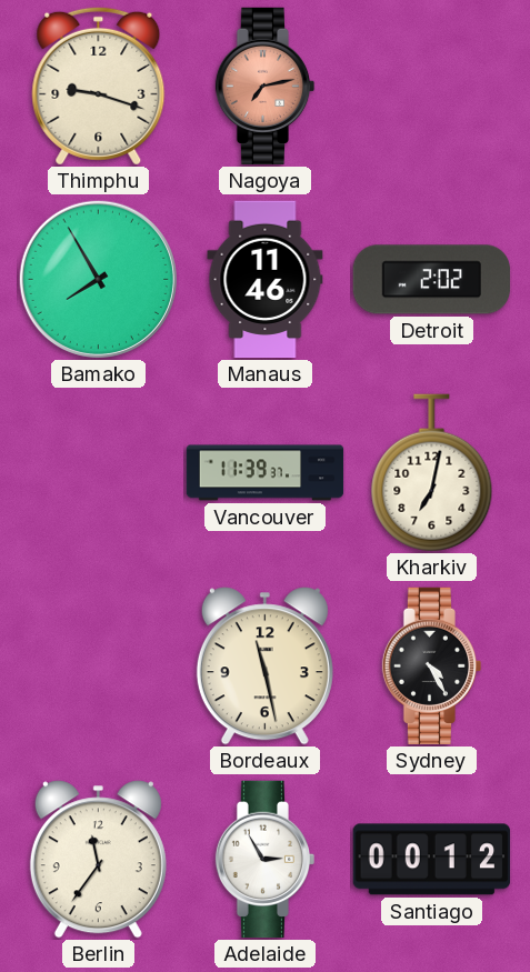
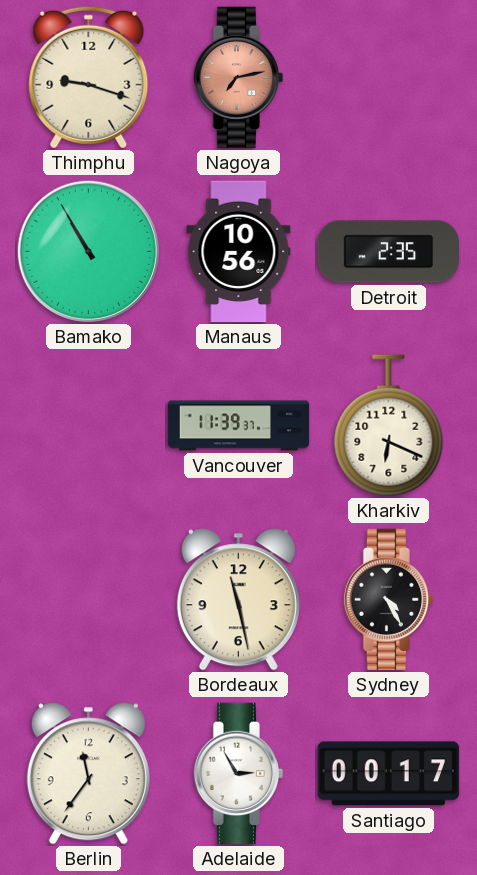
Bamako: 7:55 -> 10:55
Manaus: 11:46 -> 10:56
Detroit: 2:02 -> 2:35
Kharkiv: 7:02 -> 6:19
Santiago: 00:12 -> 00:17
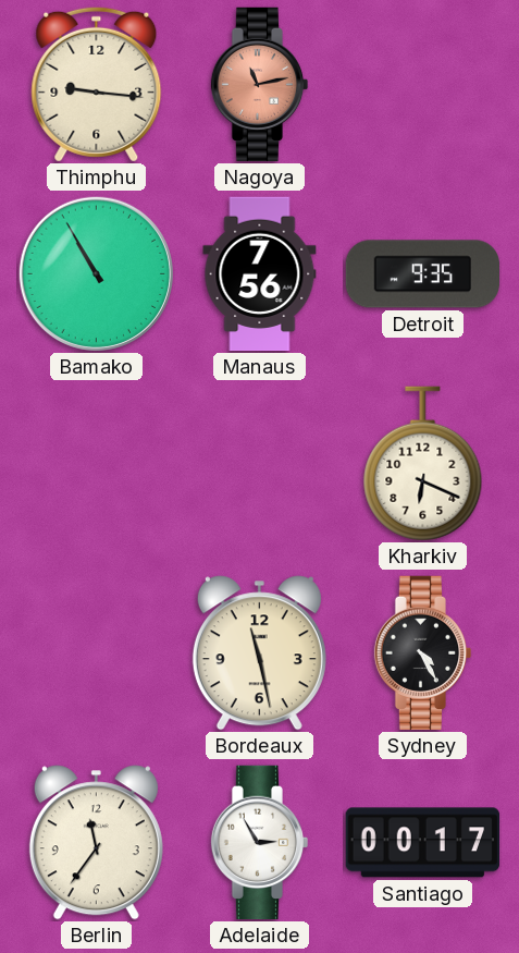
Thimphu: 9:18 -> 9:16
Nagoya: 7:13 -> 11:13
Manaus: 10:56 -> 7:56
Detroit: 2:35 -> 9:35
Vancouver: 11:39 -> none
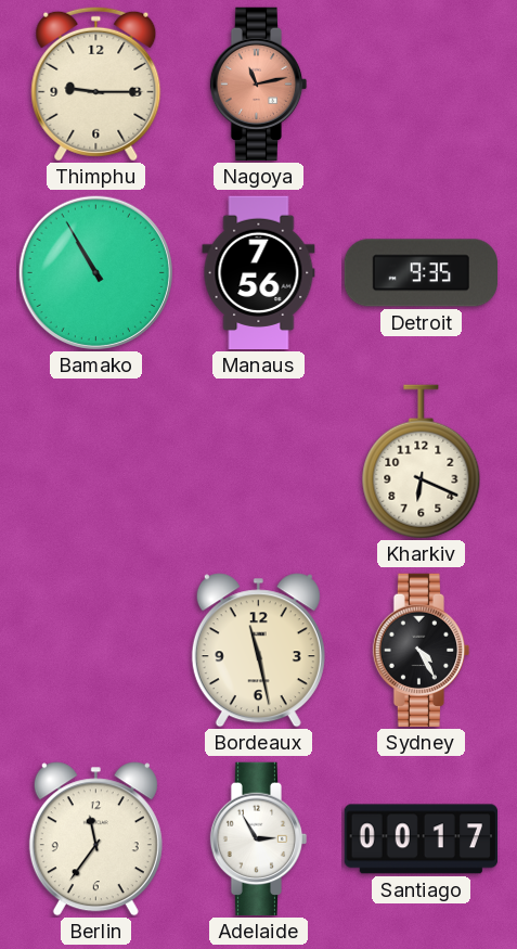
Thimphu: 9:16 -> 9:15
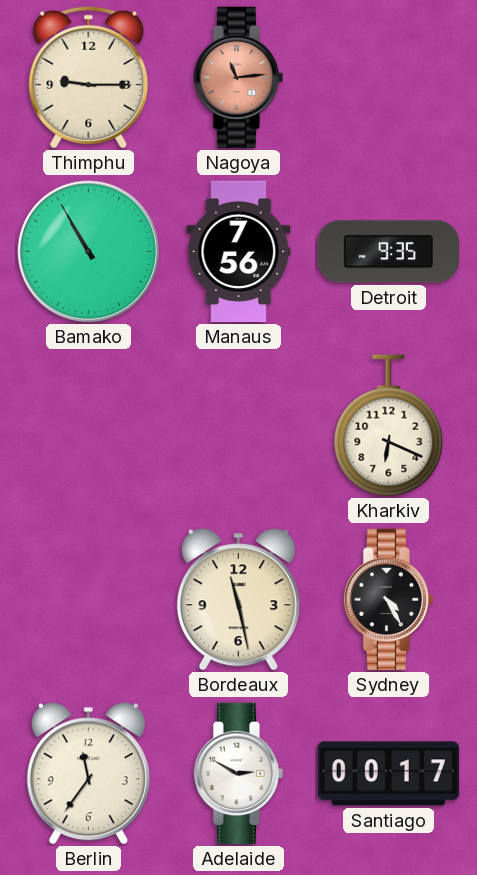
Nagoya: 11:13 -> 11:14
Adelaide: 2:55 -> 2:50
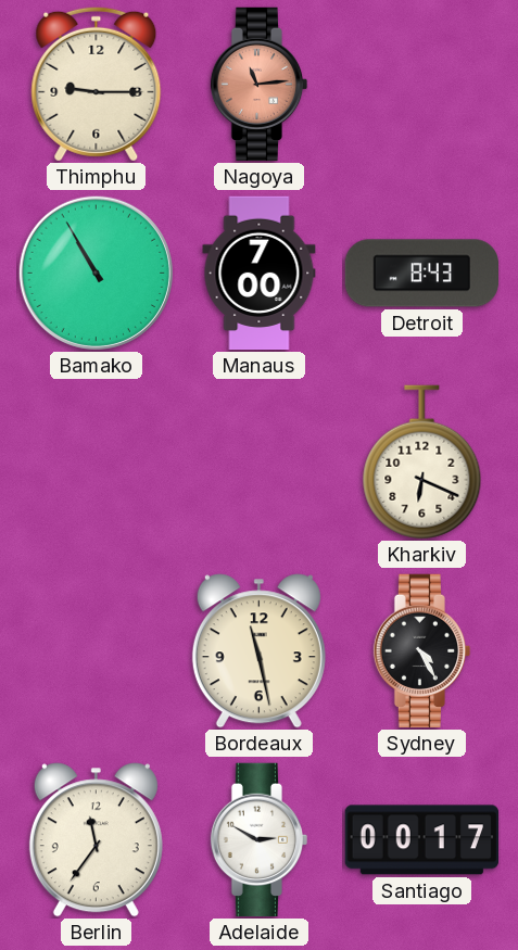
Manaus: 7:56 -> 7:00
Detroit: 9:35 -> 8:43
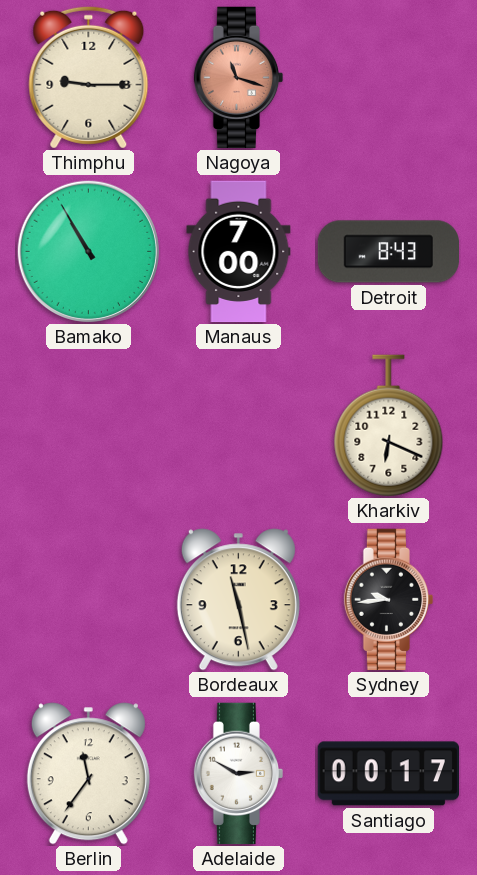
Nagoya: 11:14 -> 11:18
Sydney: 4:25 -> 9:44
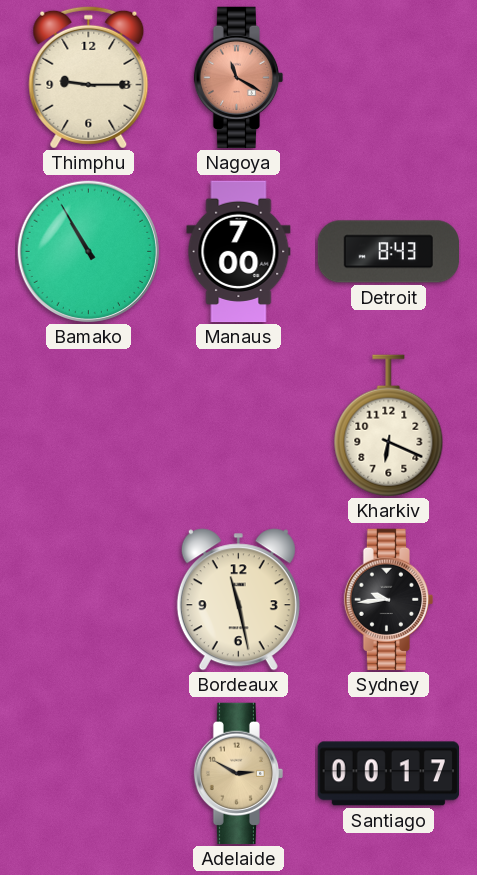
Nagoya: 11:18 -> 11:20
Berlin: 11:36 -> none
Adelaide dial: white -> champagne
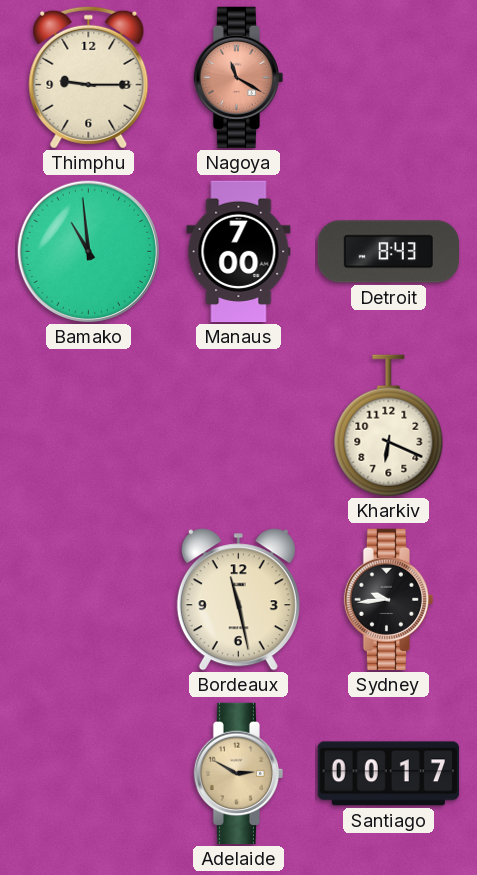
Bamako: 10:55 -> 10:59
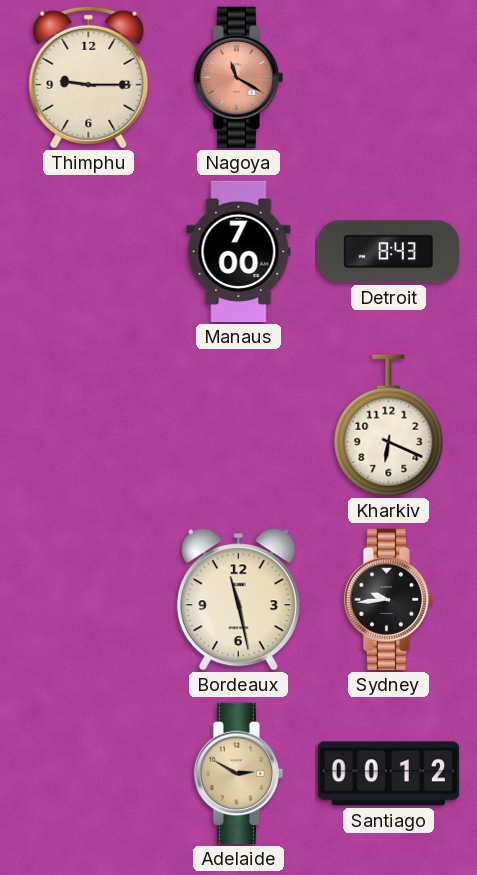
Bamako: 10:59 -> none
Santiago: 00:17 -> 00:12
